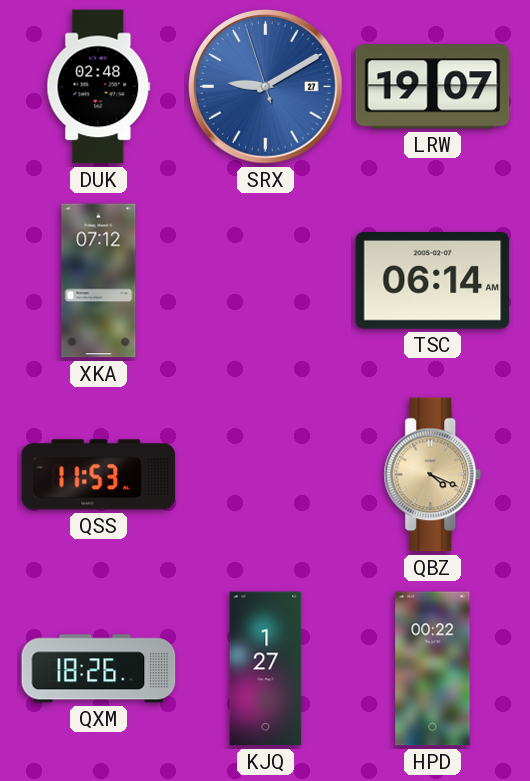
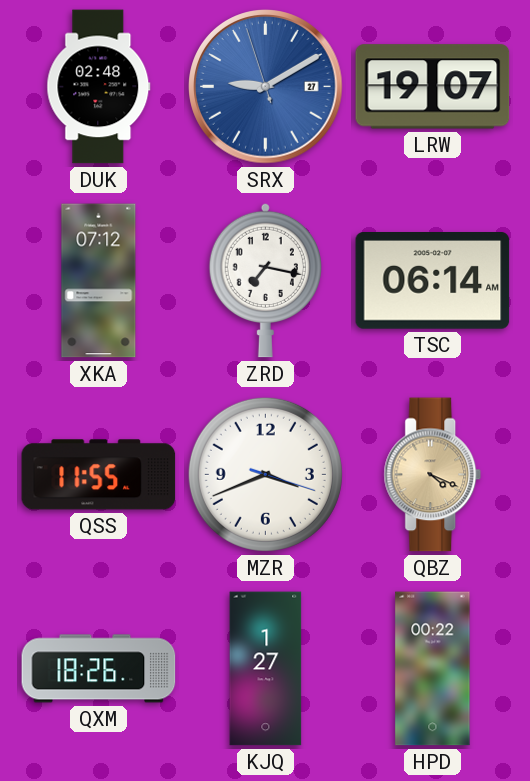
ZRD: none -> 7:17
QSS: 11:53 -> 11:55
MZR: none -> 3:41
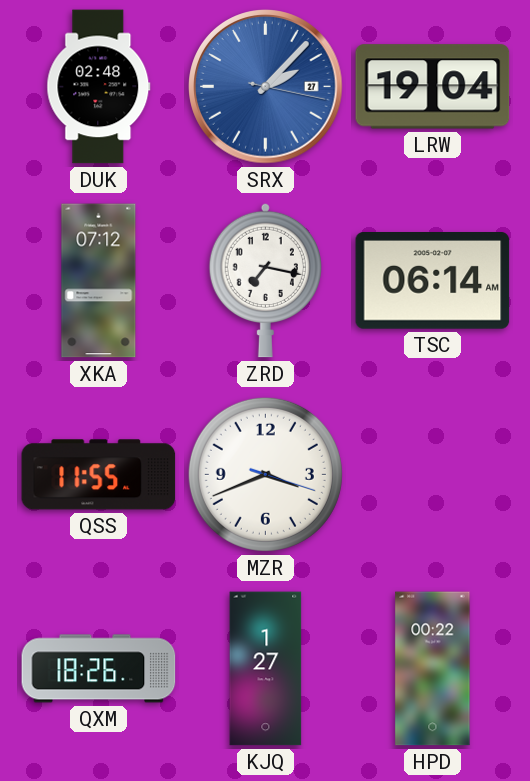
SRX: 9:09 -> 2:07
LRW: 19:07 -> 19:04
QBZ: 4:19 -> none
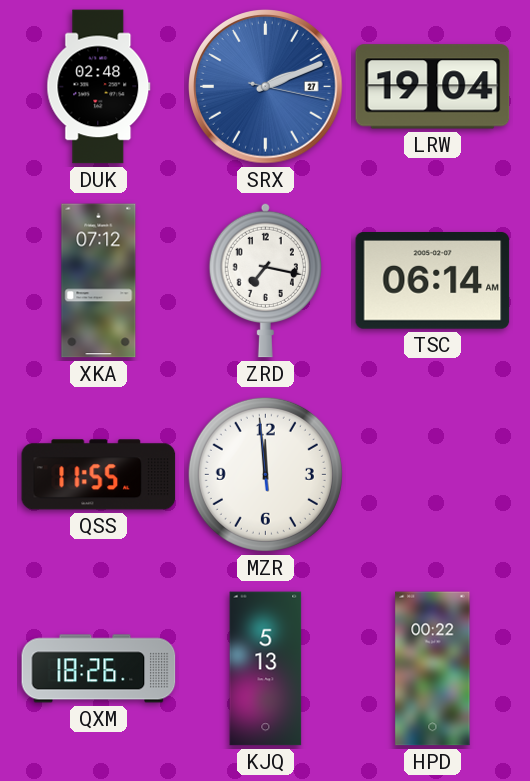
SRX: 2:07 -> 2:11
MZR: 3:41 -> 11:58
KJQ: 1:27 -> 5:13
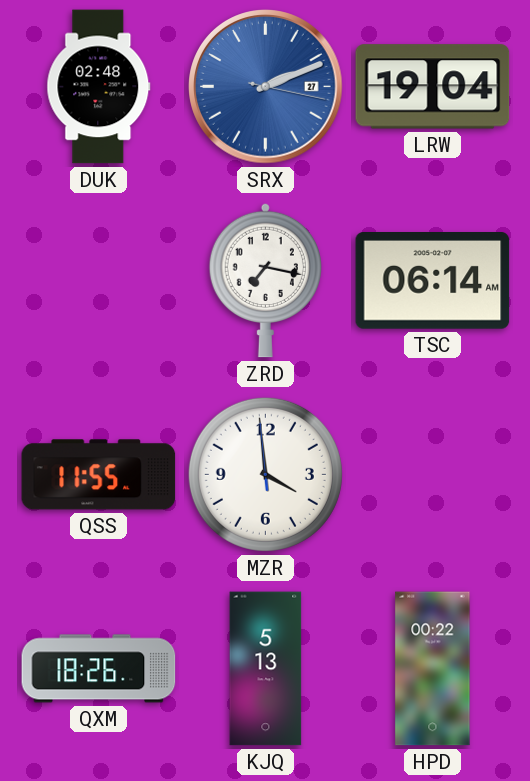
XKA: 07:12 -> none
MZR: 11:58 -> 3:58
